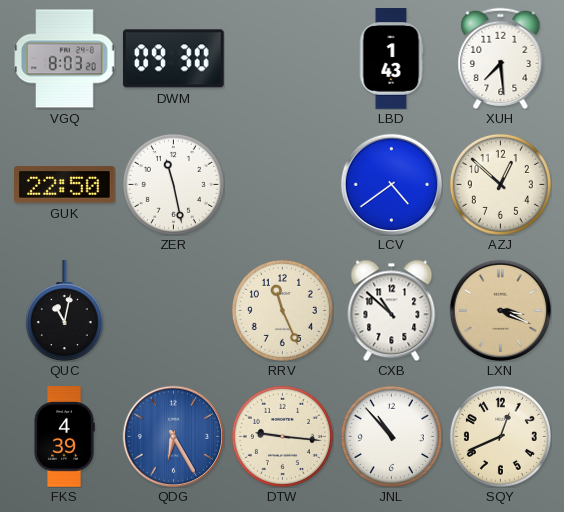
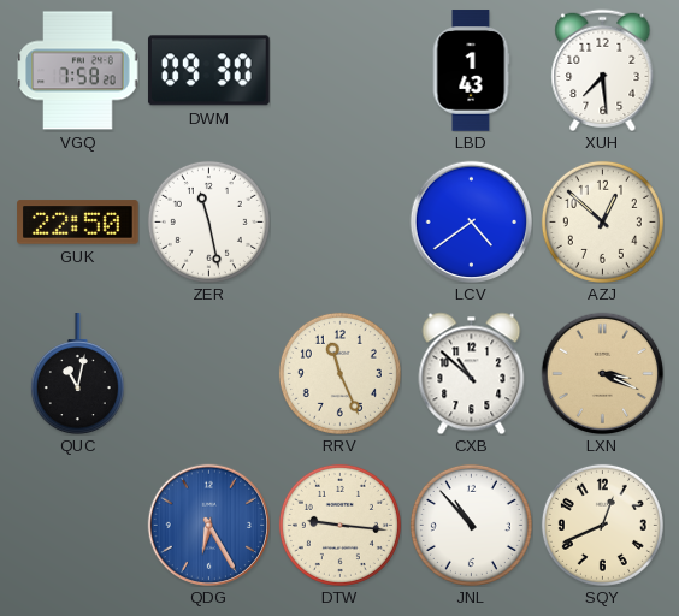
VGQ: 8:03 -> 7:58
FKS: 4:39 -> none
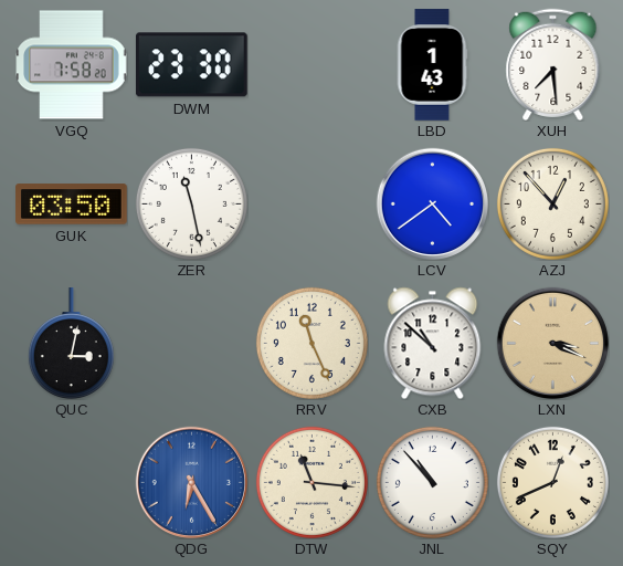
DWM: 09:30 -> 23:30
GUK: 22:50 -> 03:50
AZJ: 12:52 -> 12:53
QUC: 11:02 -> 3:02
DTW: 9:16 -> 11:16
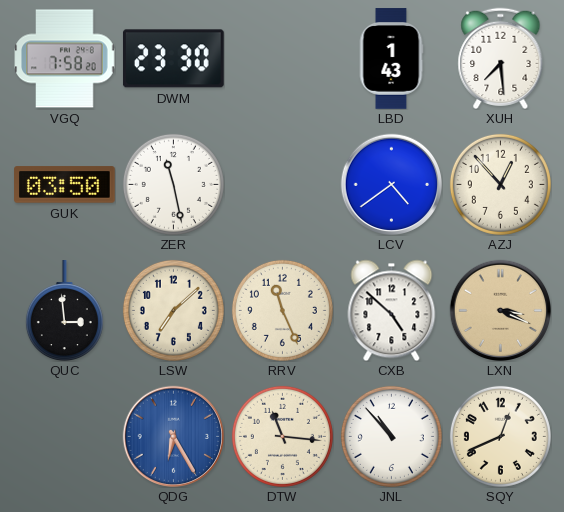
QUC: 3:02 -> 2:59
LSW: none -> 7:08
CXB: 10:52 -> 4:52
